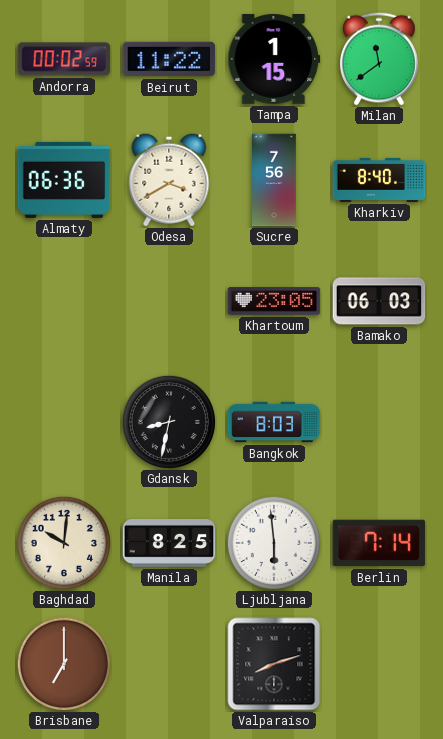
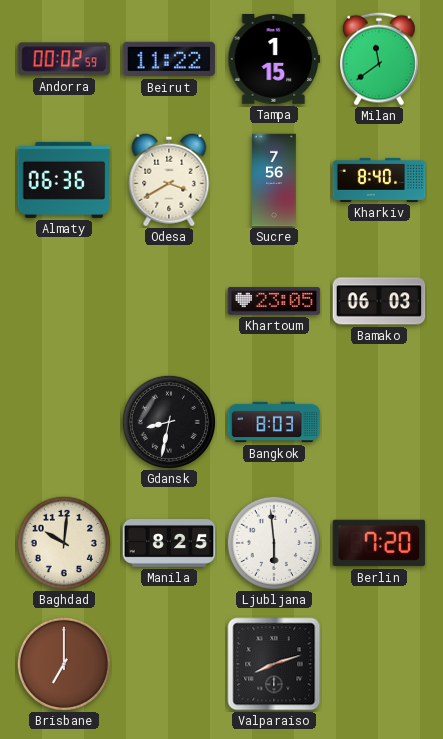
Berlin: 7:14 -> 7:20
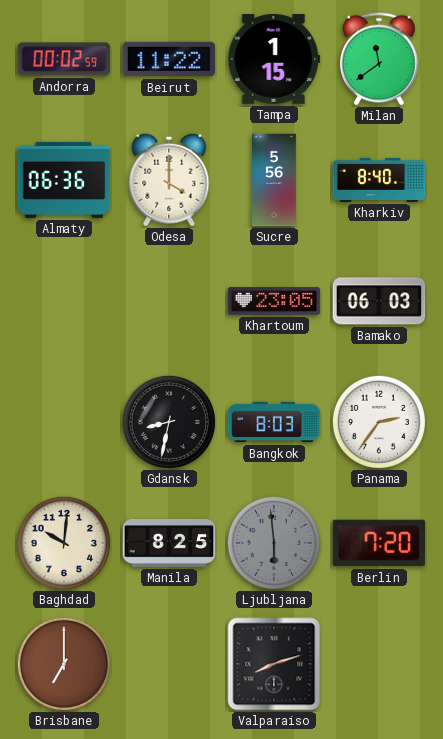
Odesa: 3:40 -> 4:00
Sucre: 7:56 -> 5:56
Panama: none -> 2:36
Ljubljana dial: white -> grey
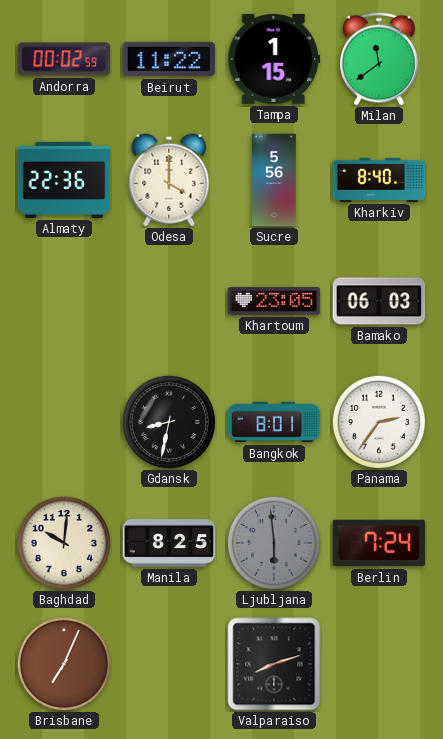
Almaty: 06:36 -> 22:36
Bangkok: 8:03 -> 8:01
Berlin: 7:20 -> 7:24
Brisbane: 7:00 -> 7:04
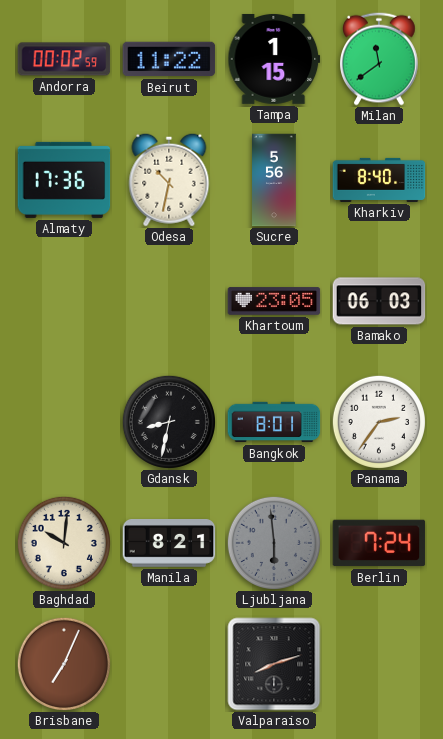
Almaty: 22:36 -> 17:36
Odesa: 4:00 -> 10:32
Manila: 8:25 -> 8:21
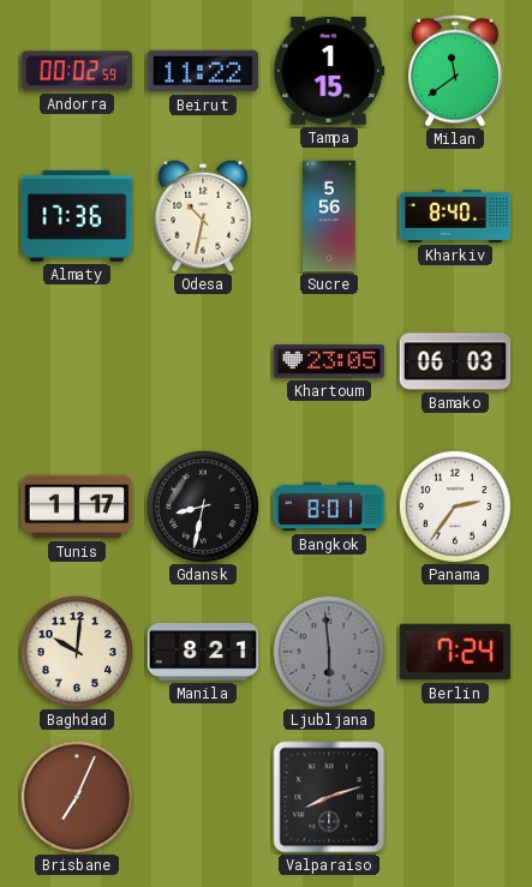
Tunis: none -> 1:17
